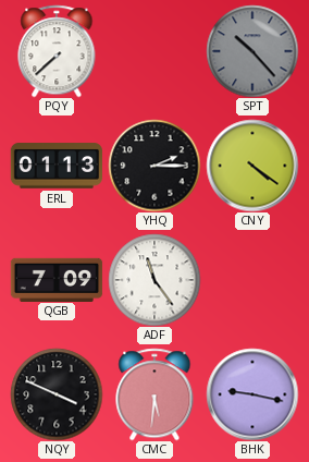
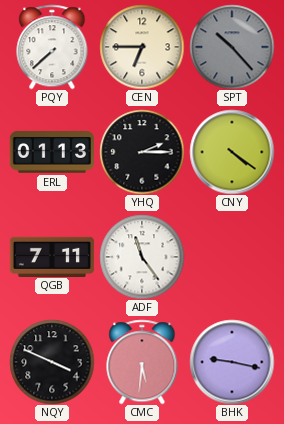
CEN: none -> 6:45
QGB: 7:09 -> 7:11
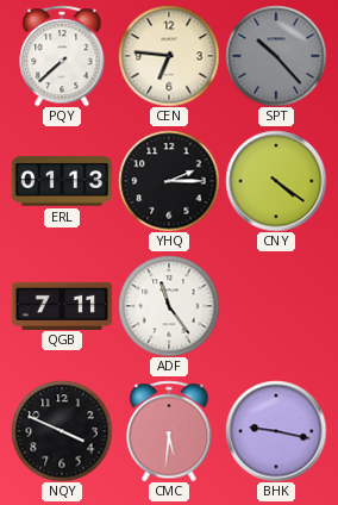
CEN: 6:45 -> 6:46
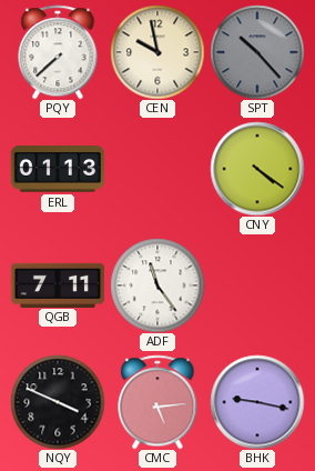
CEN: 6:46 -> 9:58
YHQ: 2:15 -> none
CMC: 5:31 -> 5:14
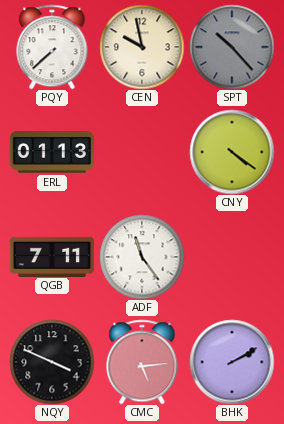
BHK: 9:17 -> 2:10
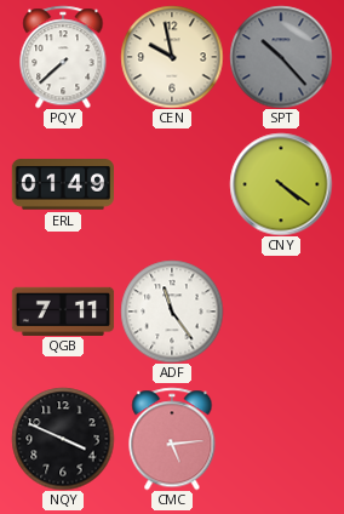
ERL: 01:13 -> 01:49
BHK: 2:10 -> none
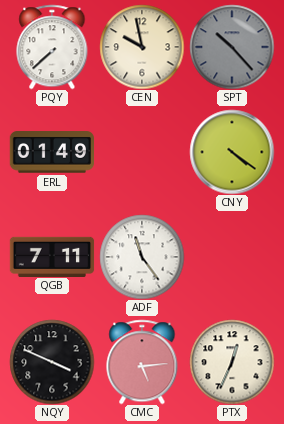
PTX: none -> 12:34
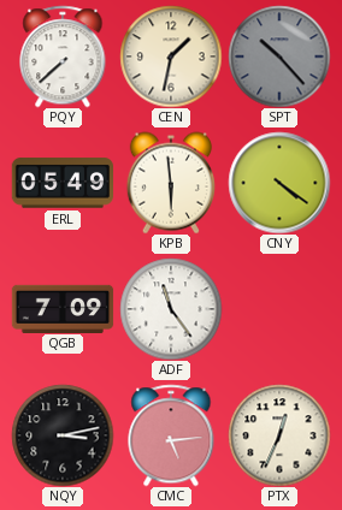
CEN: 9:58 -> 1:32
ERL: 01:49 -> 05:49
KPB: none -> 5:59
QGB: 7:11 -> 7:09
NQY: 3:49 -> 3:13
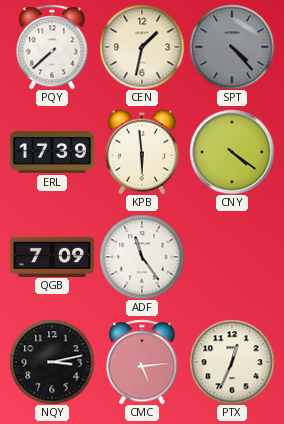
SPT: 10:23 -> 4:23
ERL: 05:49 -> 17:39
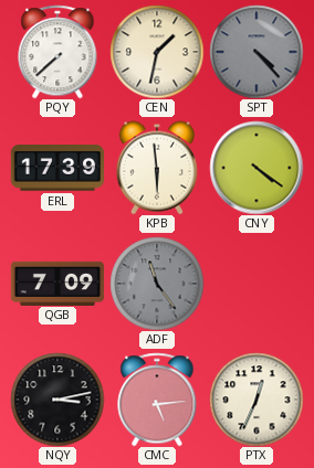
ADF dial: white -> grey
